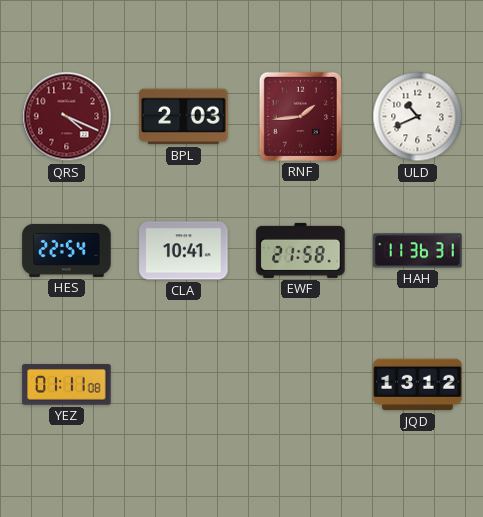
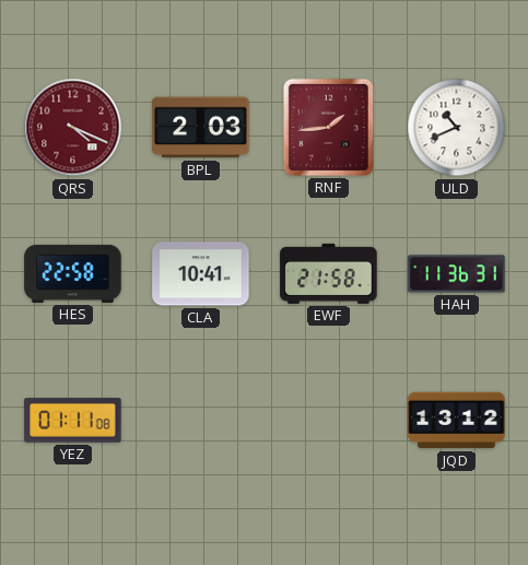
HES: 22:54 -> 22:58
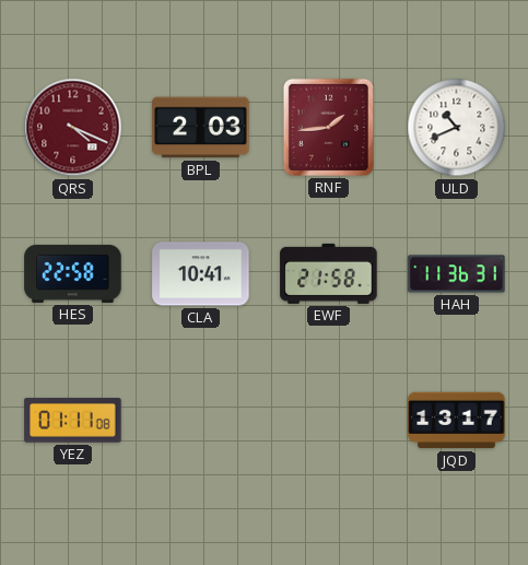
JQD: 13:12 -> 13:17
